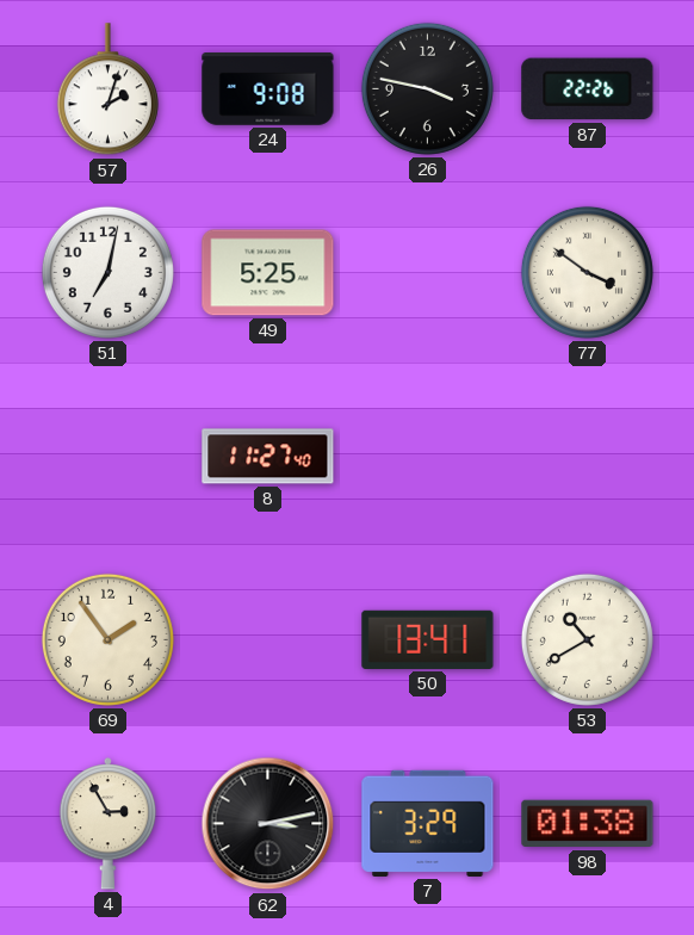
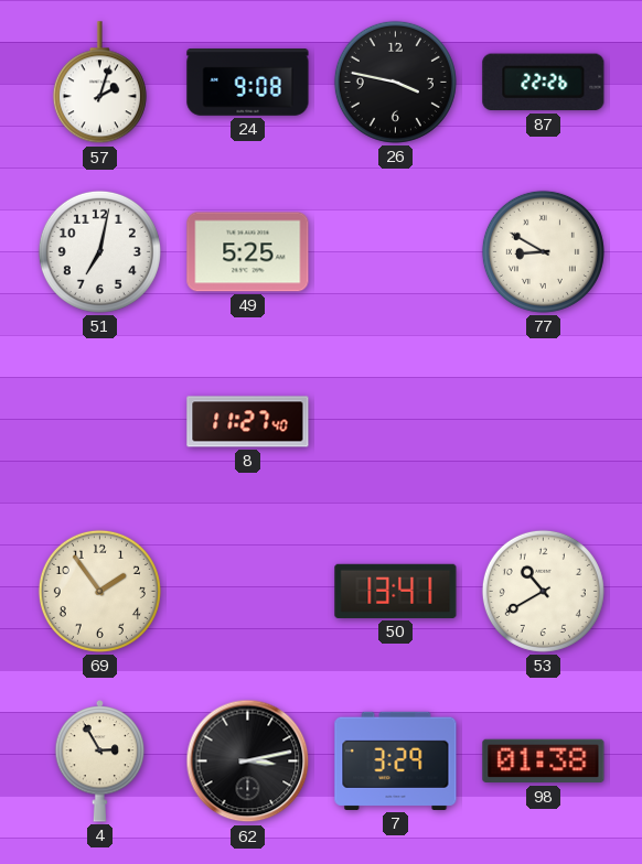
77: 3:51 -> 8:50
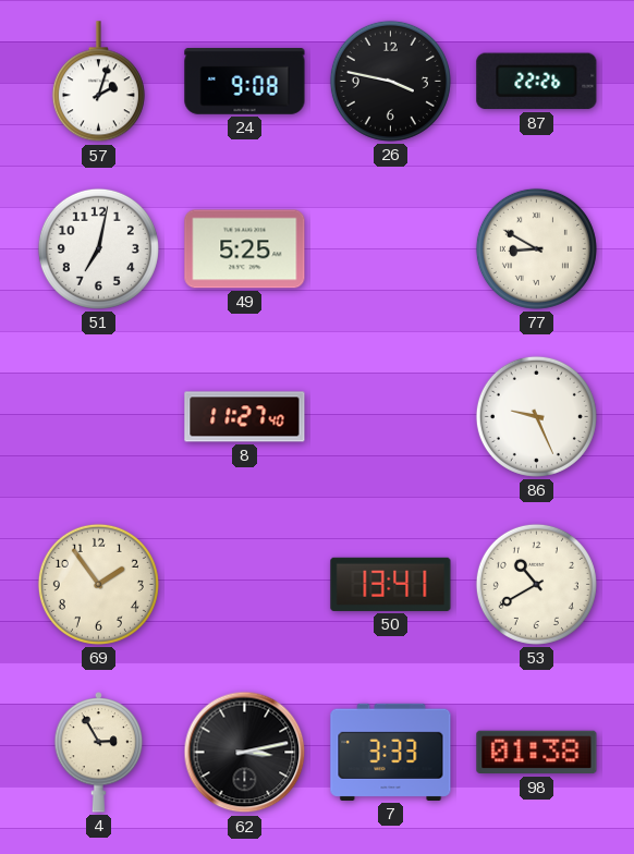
86: none -> 9:26
7: 3:29 -> 3:33
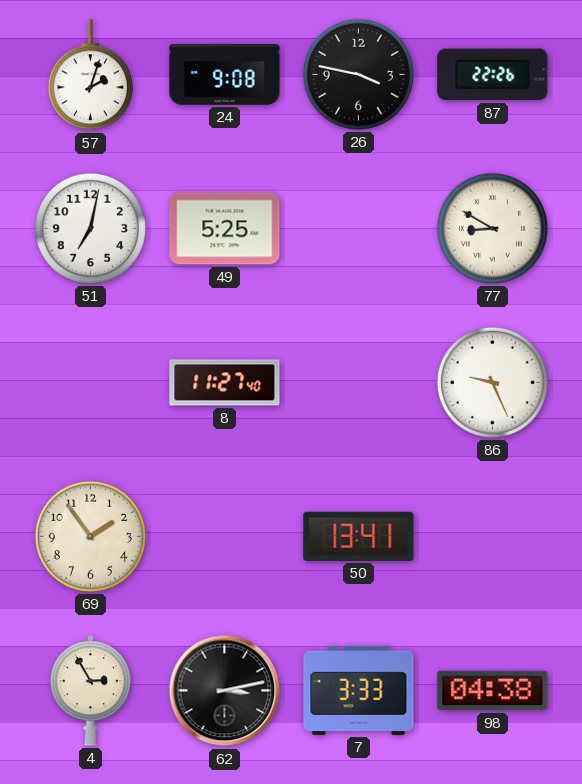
53: 10:40 -> none
98: 01:38 -> 04:38
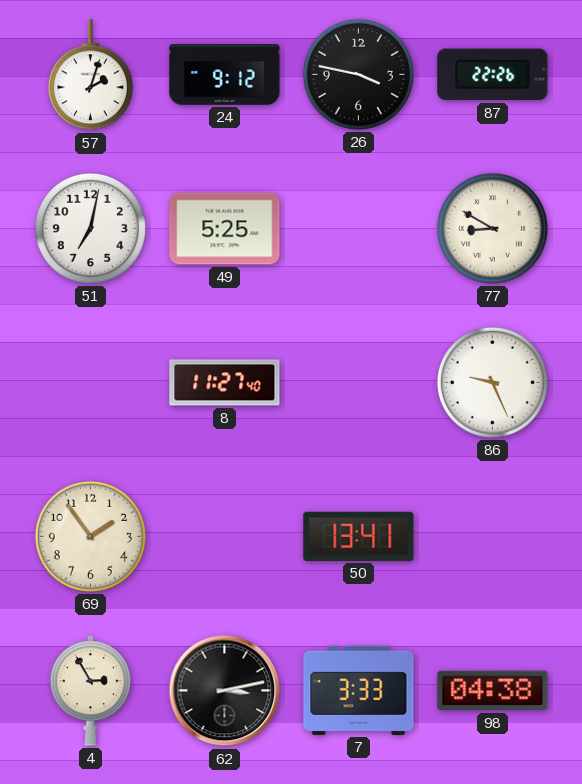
24: 9:08 -> 9:12
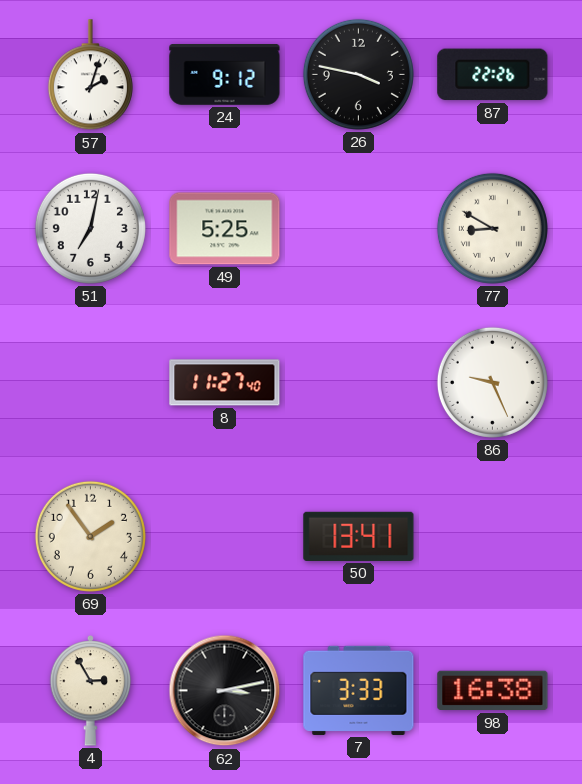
98: 04:38 -> 16:38
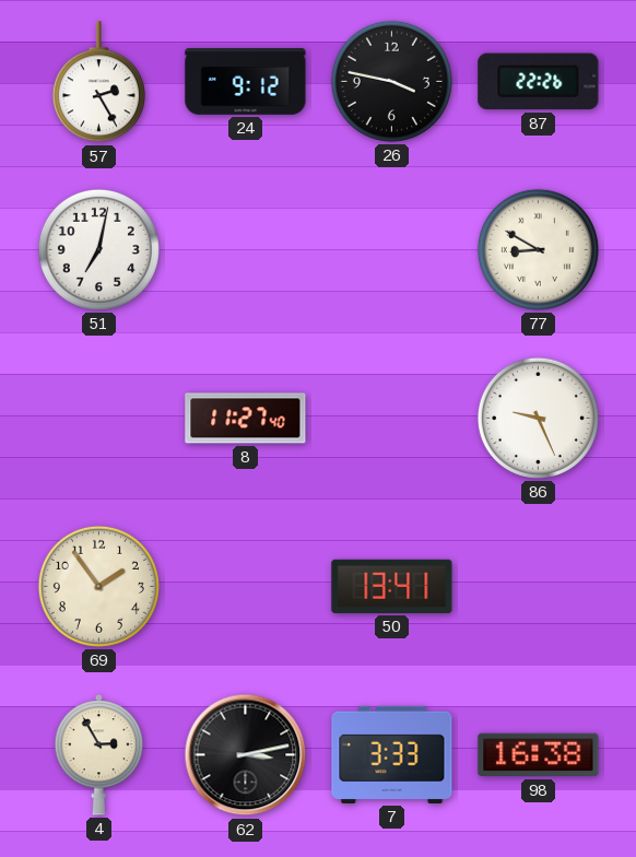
57: 2:03 -> 2:25
49: 5:25 -> none
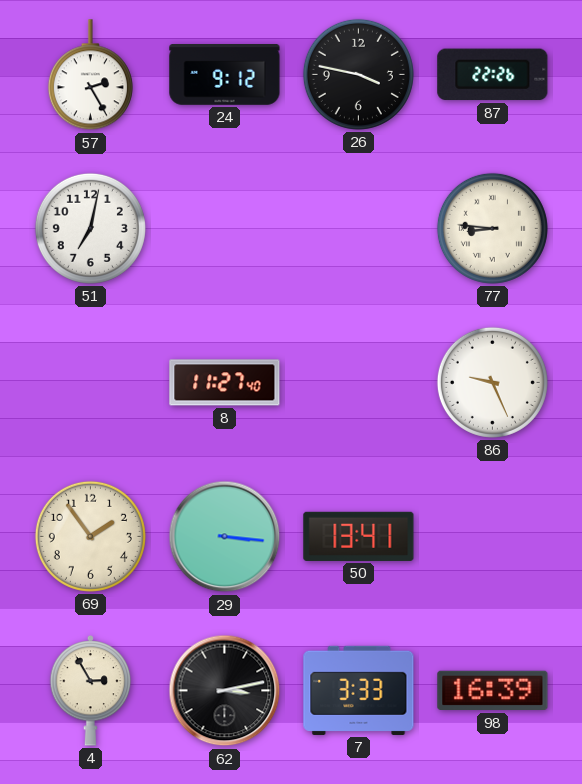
77: 8:50 -> 8:46
29: none -> 3:16
98: 16:38 -> 16:39
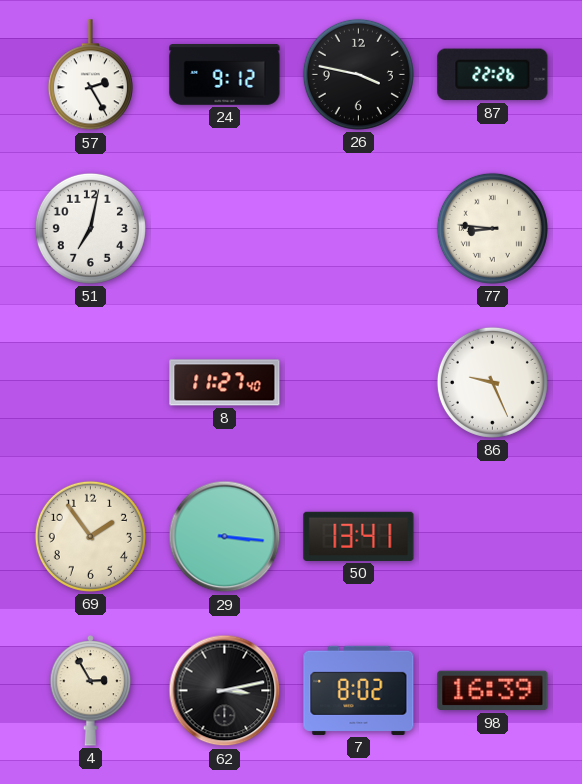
7: 3:33 -> 8:02
